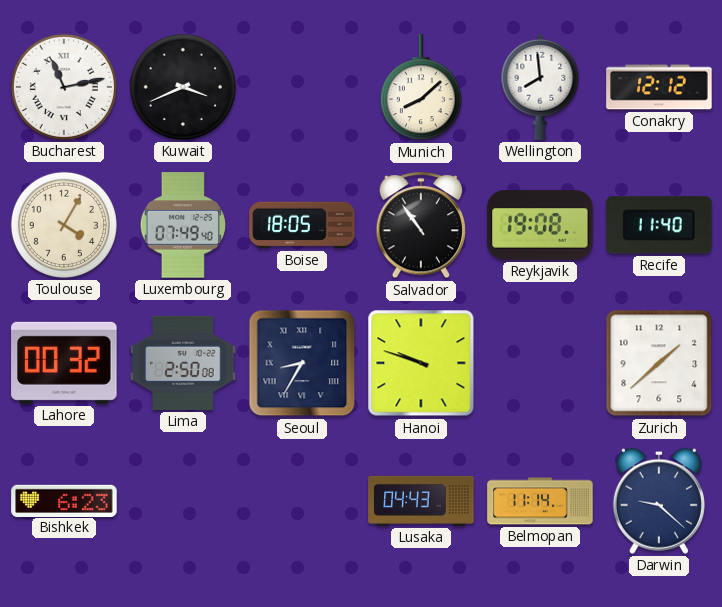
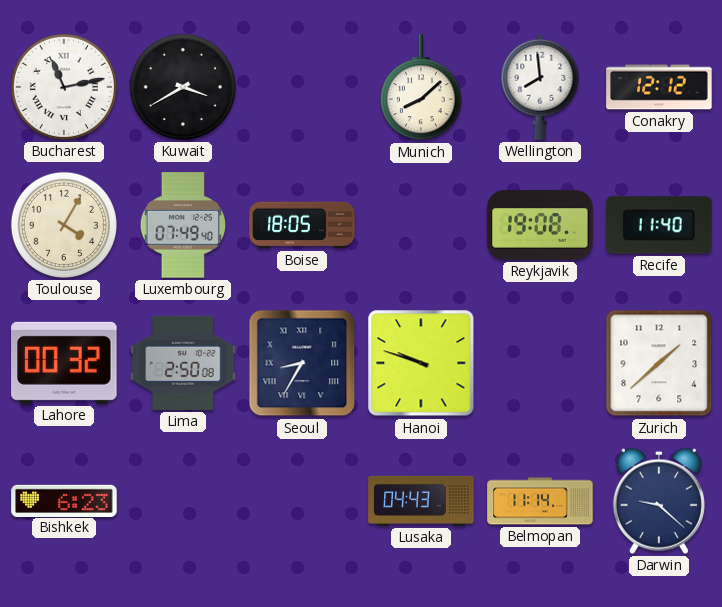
Kuwait: 3:41 -> 3:40
Salvador: 10:54 -> none
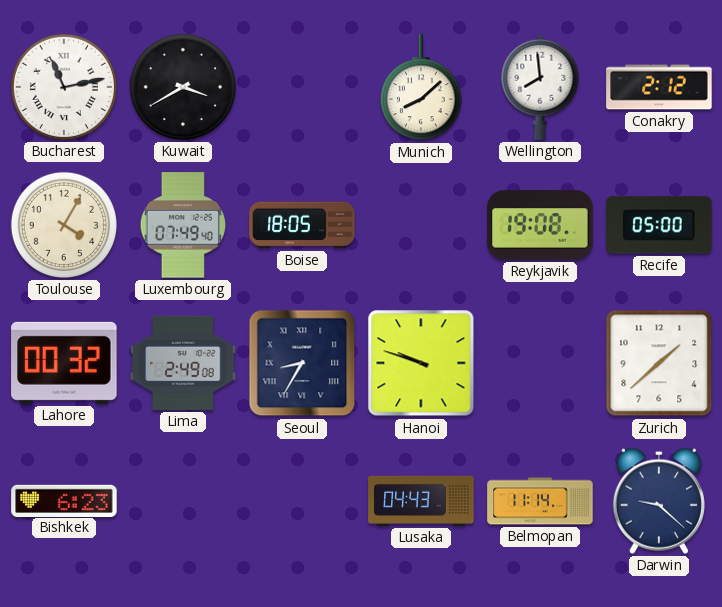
Conakry: 12:12 -> 2:12
Recife: 11:40 -> 05:00
Lima: 2:50 -> 2:49
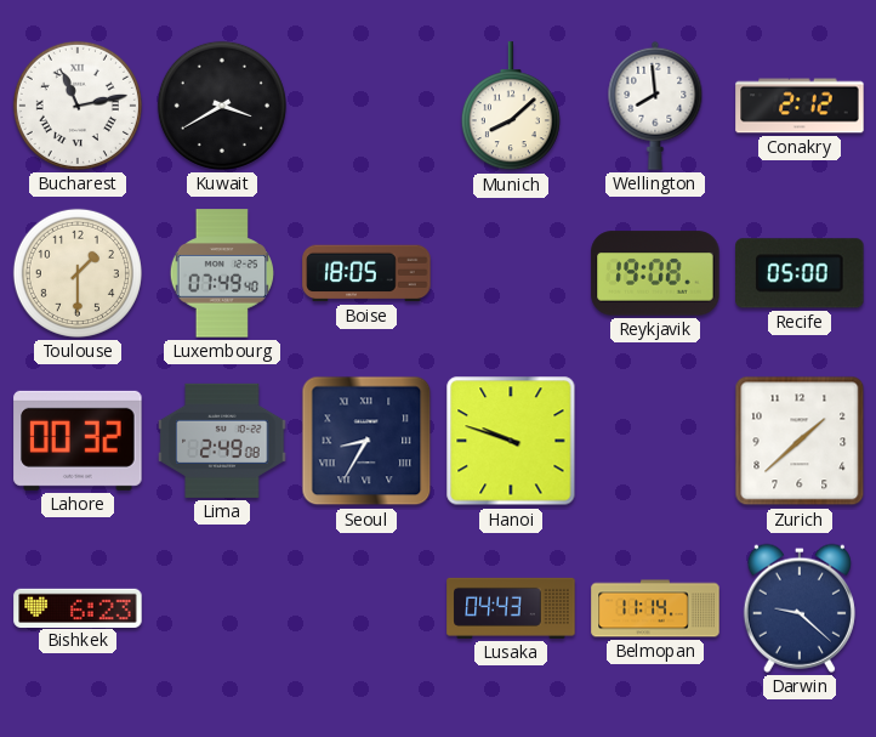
Toulouse: 4:05 -> 1:30
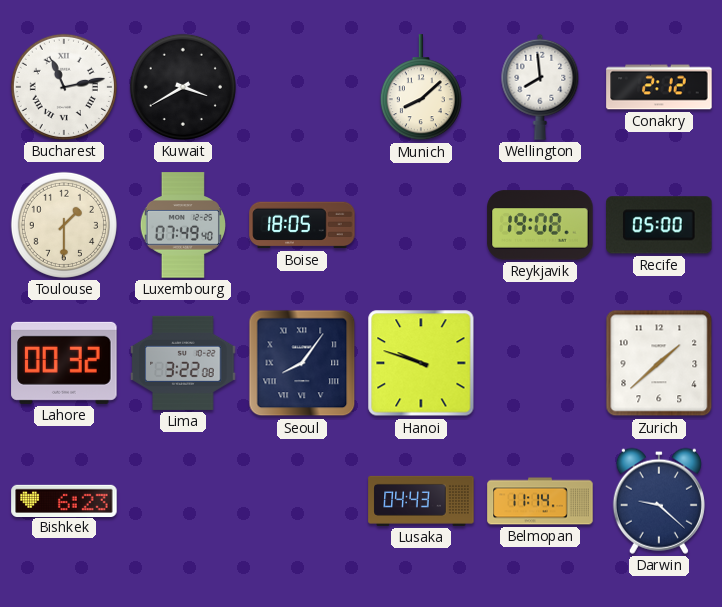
Lima: 2:49 -> 3:22
Seoul: 8:35 -> 8:06
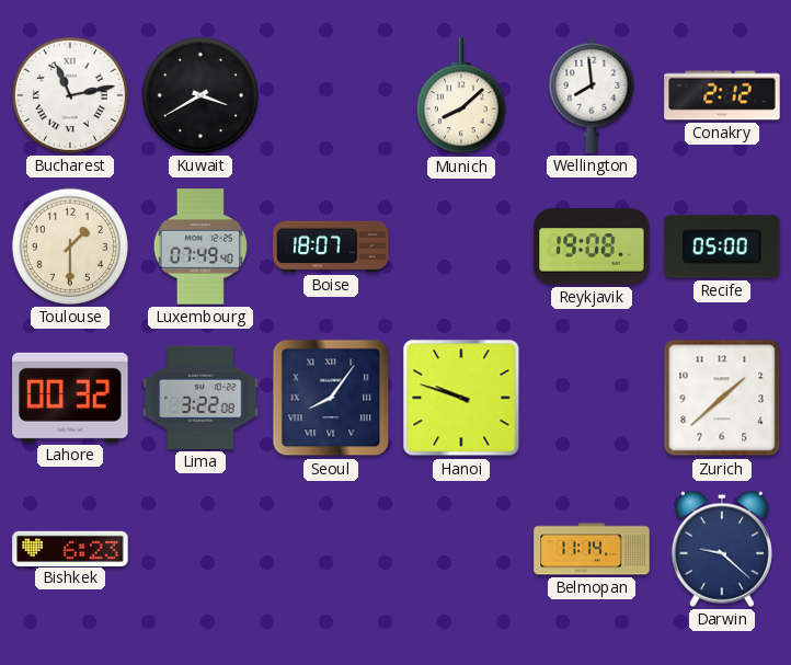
Boise: 18:05 -> 18:07
Lusaka: 04:43 -> none
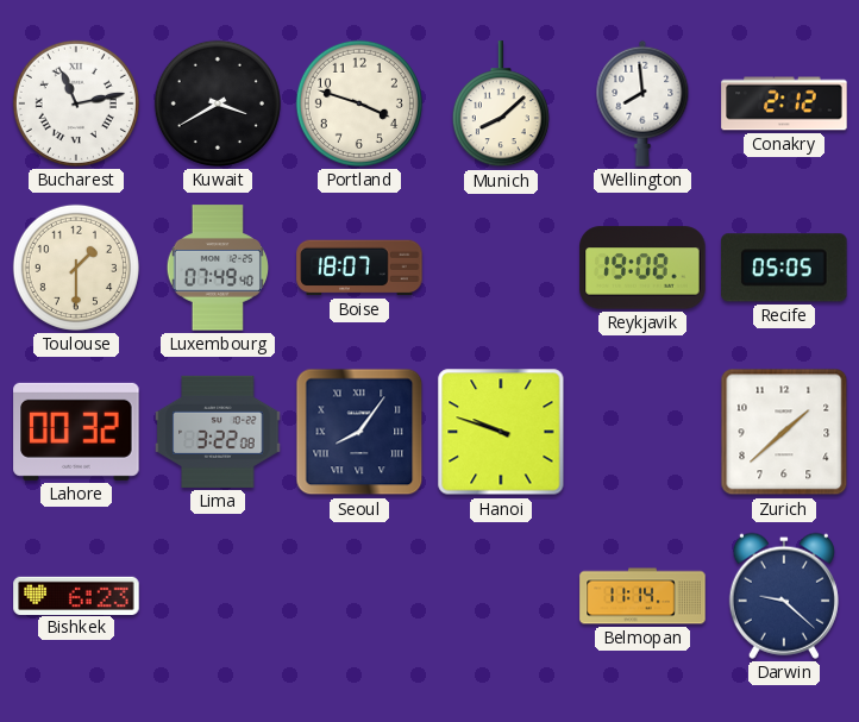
Portland: none -> 3:48
Recife: 05:00 -> 05:05
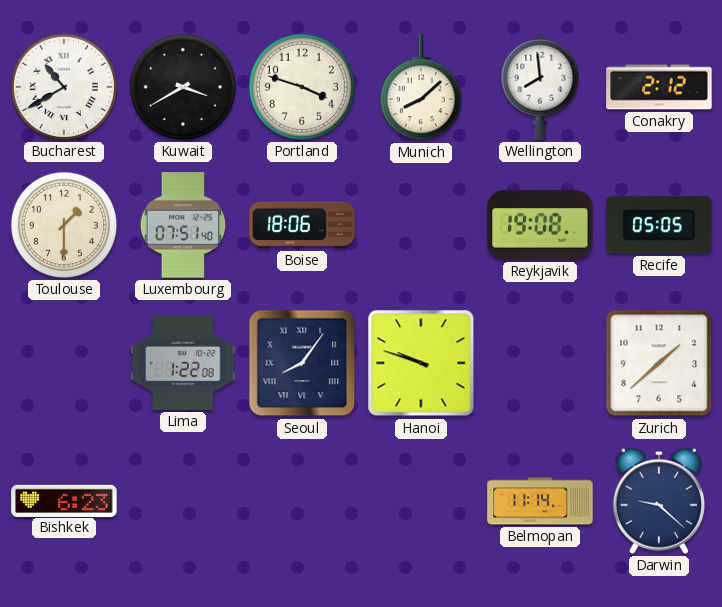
Bucharest: 11:13 -> 10:40
Luxembourg: 07:49 -> 07:51
Boise: 18:07 -> 18:06
Lahore: 00:32 -> none
Lima: 3:22 -> 1:22
